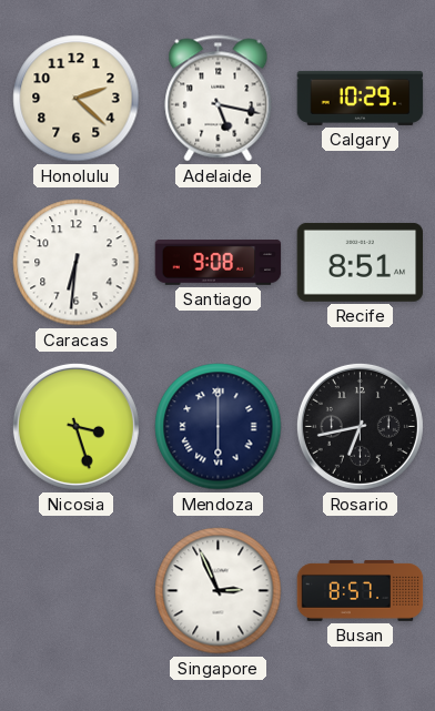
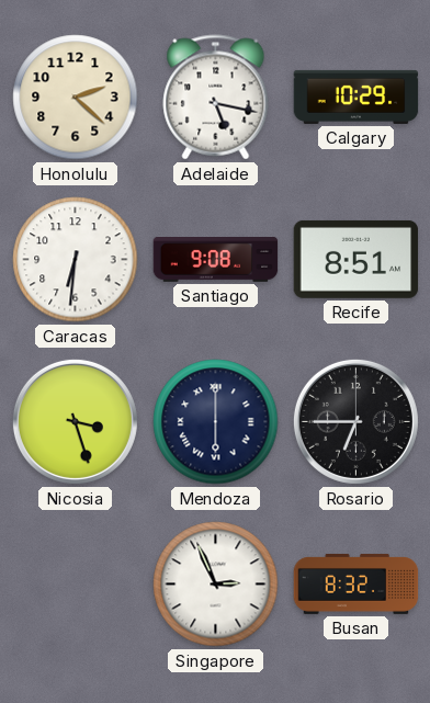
Rosario: 6:43 -> 6:45
Busan: 8:57 -> 8:32
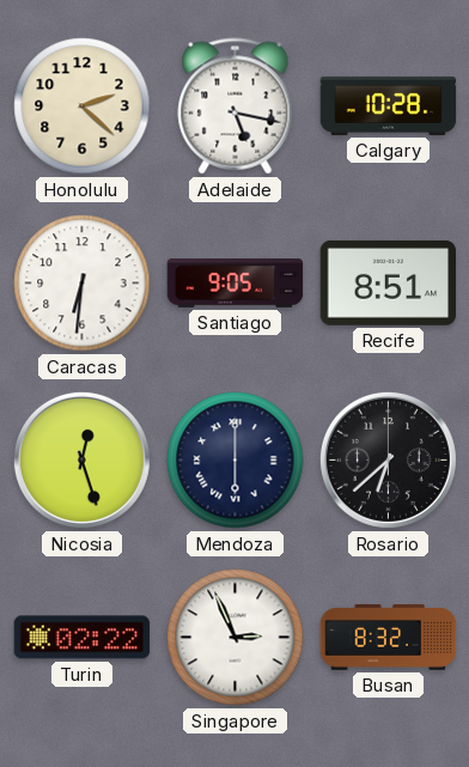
Calgary: 10:29 -> 10:28
Santiago: 9:08 -> 9:05
Nicosia: 3:27 -> 12:27
Rosario: 6:45 -> 6:38
Turin: none -> 02:22
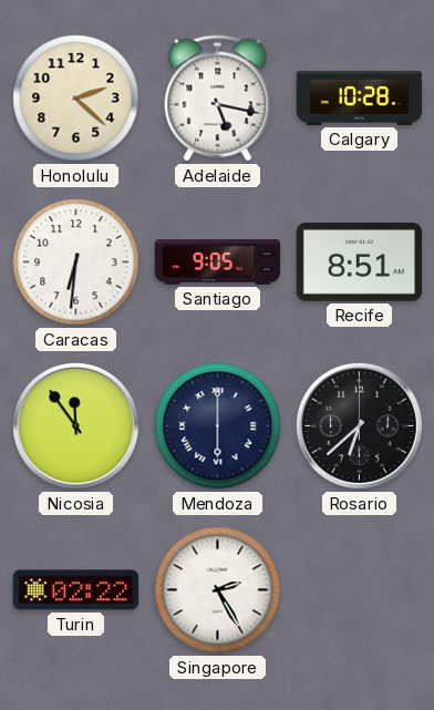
Nicosia: 12:27 -> 11:54
Singapore: 2:56 -> 2:25
Busan: 8:32 -> none
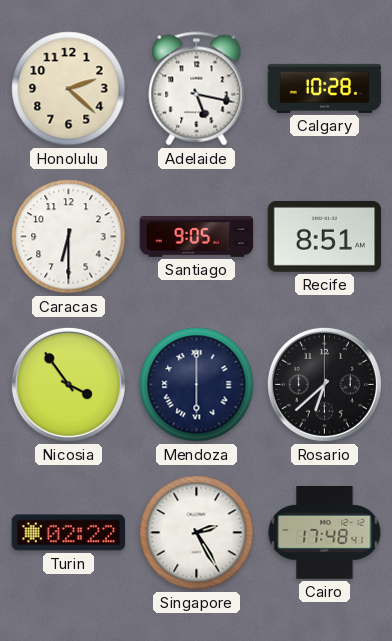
Caracas: 6:31 -> 6:30
Nicosia: 11:54 -> 3:54
Cairo: none -> 17:48
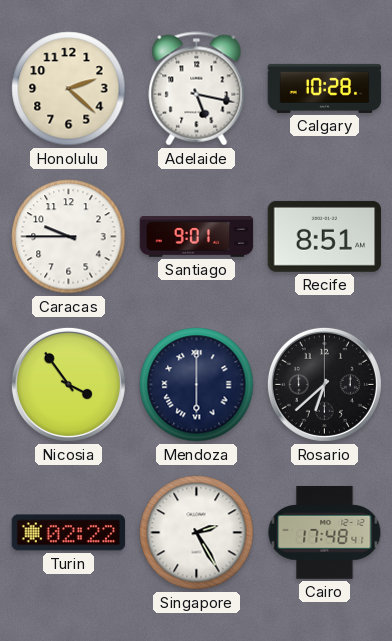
Caracas: 6:30 -> 9:45
Santiago: 9:05 -> 9:01
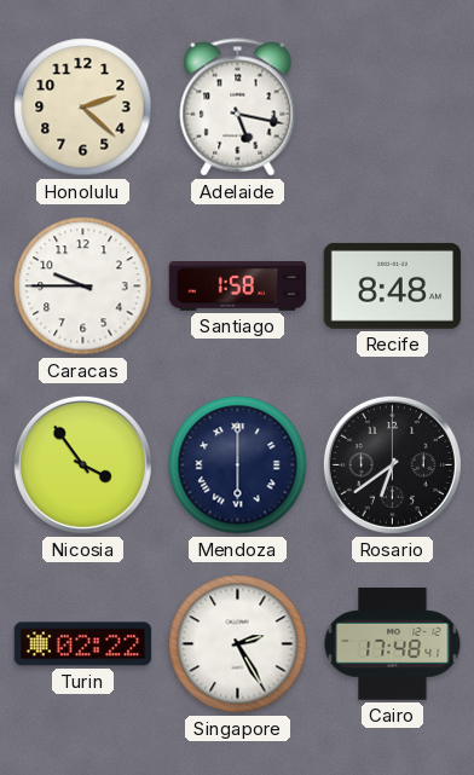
Calgary: 10:28 -> none
Santiago: 9:01 -> 1:58
Recife: 8:51 -> 8:48
Rosario: 6:38 -> 6:39
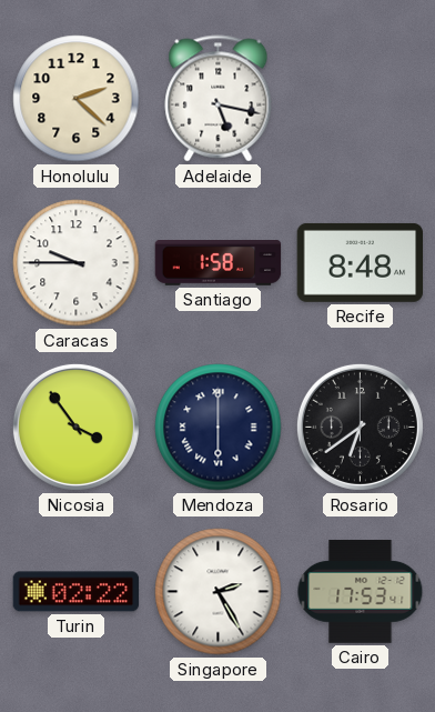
Cairo: 17:48 -> 17:53
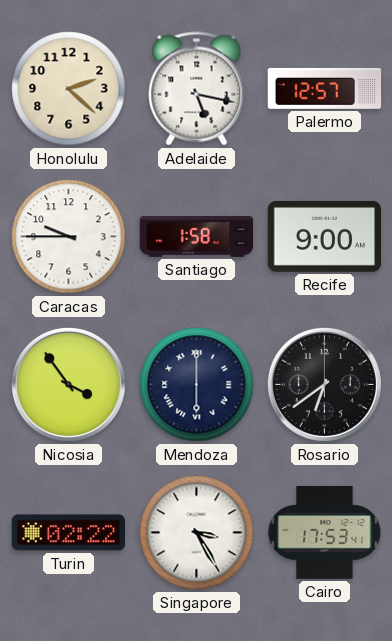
Palermo: none -> 12:57
Recife: 8:48 -> 9:00
Singapore: 2:25 -> 3:25
